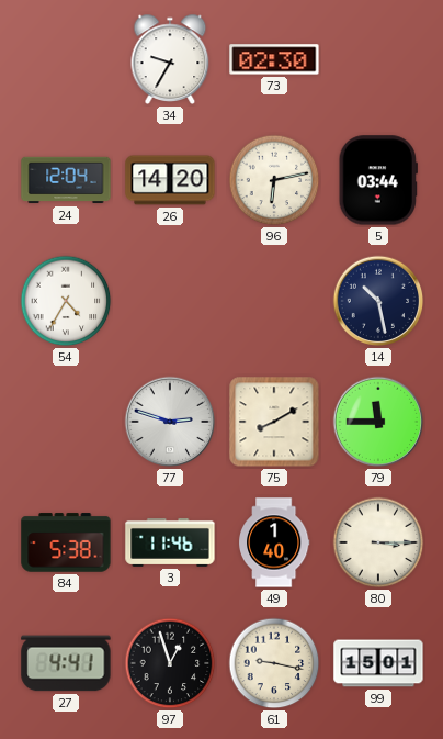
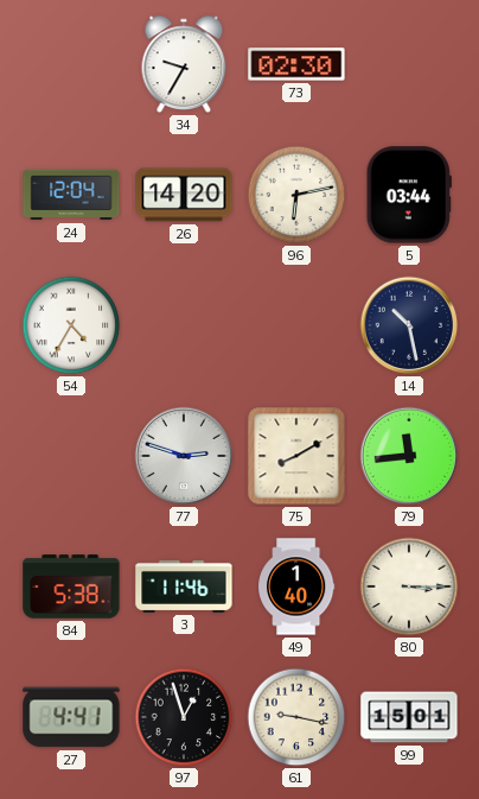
79: 11:45 -> 11:44
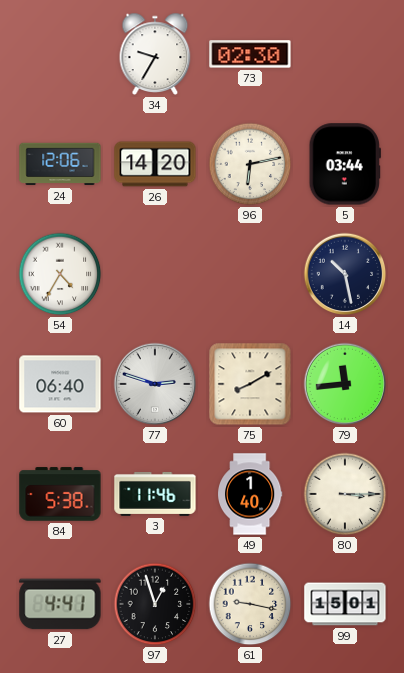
24: 12:04 -> 12:06
60: none -> 06:40
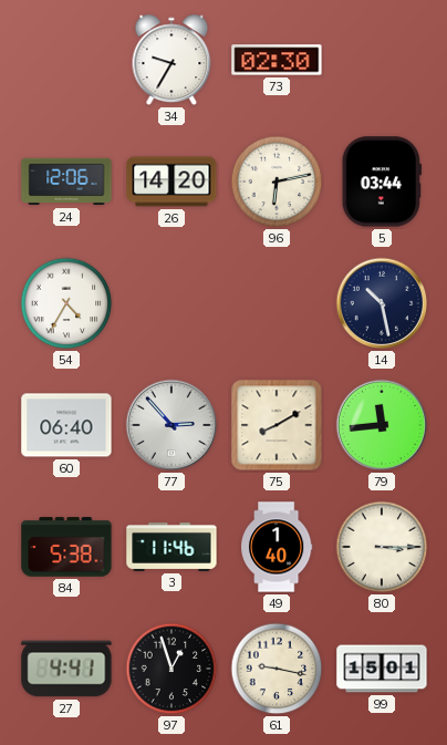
77: 2:48 -> 2:53
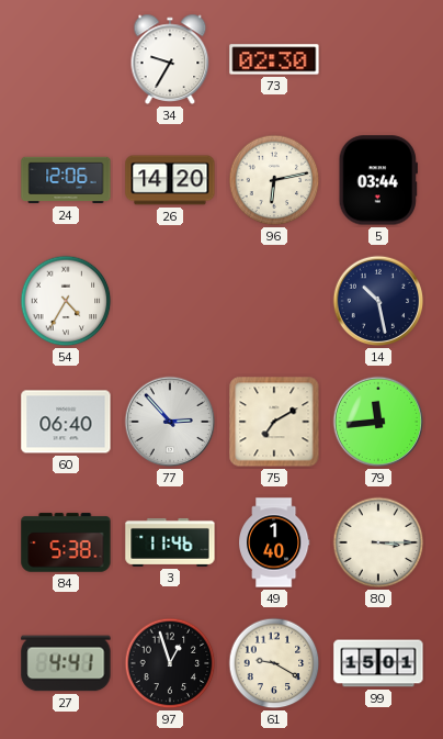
75: 8:10 -> 7:10
61: 9:17 -> 9:20
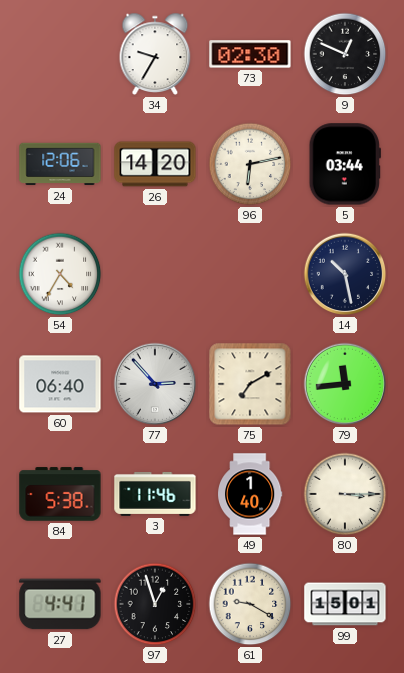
9: none -> 12:49
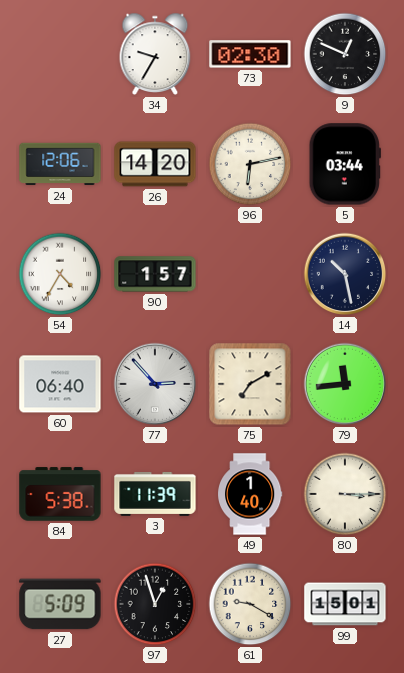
90: none -> 1:57
3: 11:46 -> 11:39
27: 4:41 -> 5:09
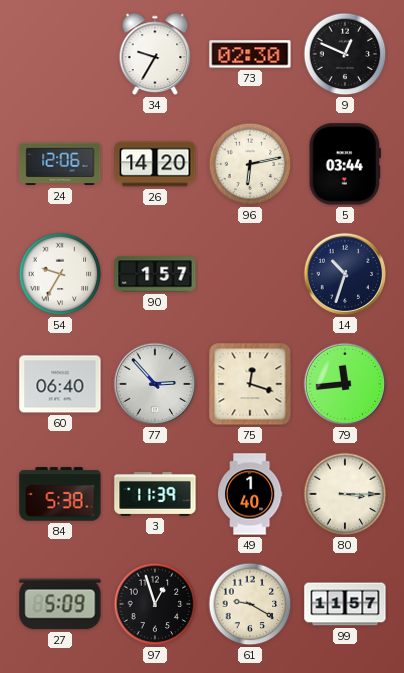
54: 4:35 -> 9:35
14: 10:28 -> 10:33
75: 7:10 -> 12:18
99: 15:01 -> 11:57
